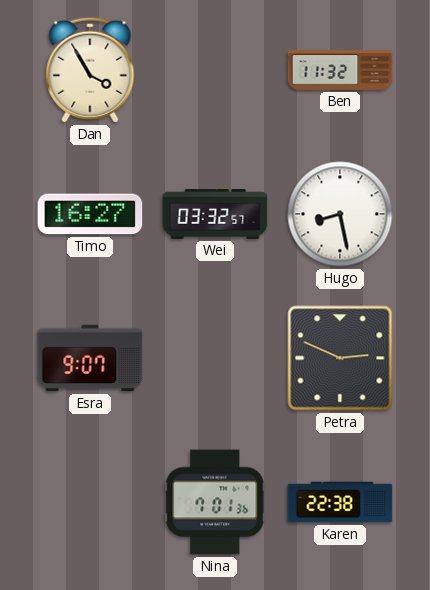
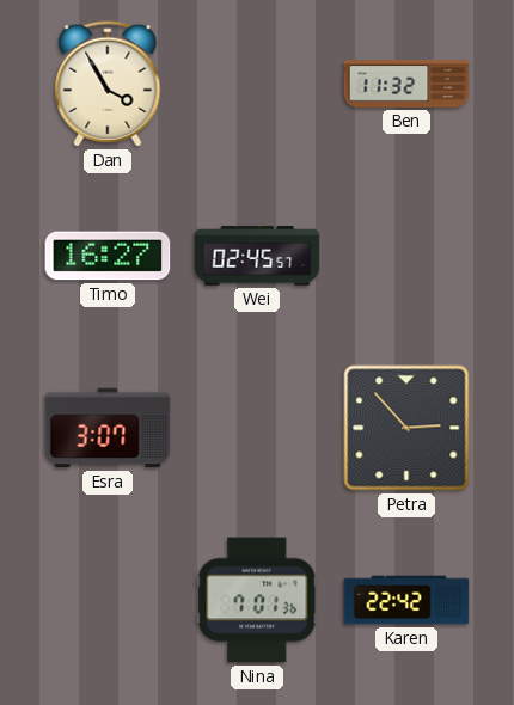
Wei: 03:32 -> 02:45
Hugo: 8:28 -> none
Esra: 9:07 -> 3:07
Petra: 2:49 -> 2:53
Karen: 22:38 -> 22:42
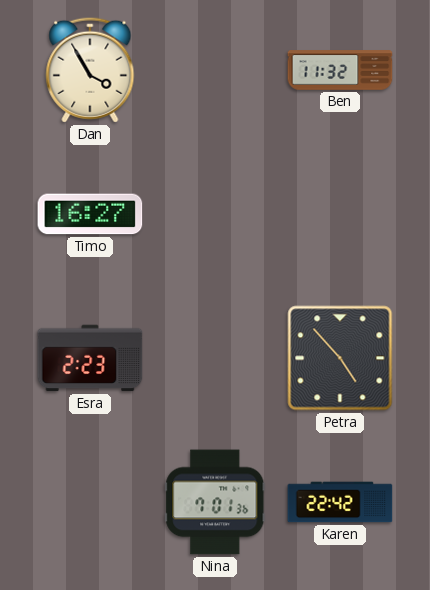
Wei: 02:45 -> none
Esra: 3:07 -> 2:23
Petra: 2:53 -> 4:53
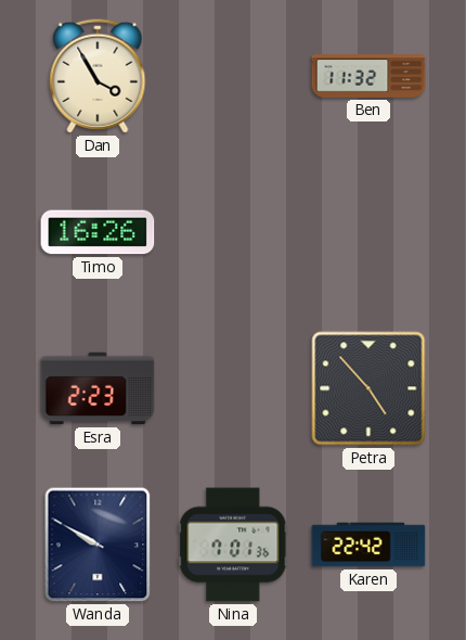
Timo: 16:27 -> 16:26
Wanda: none -> 9:50
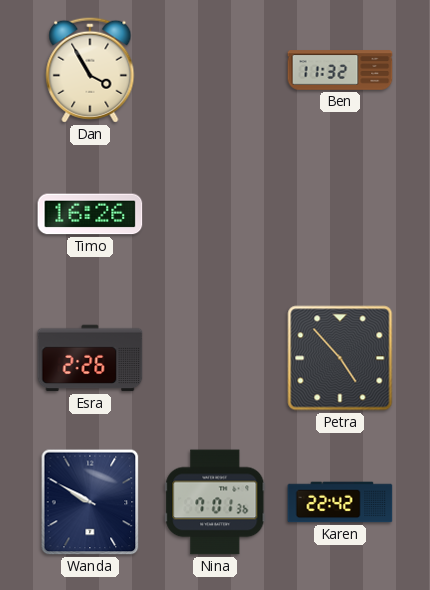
Esra: 2:23 -> 2:26
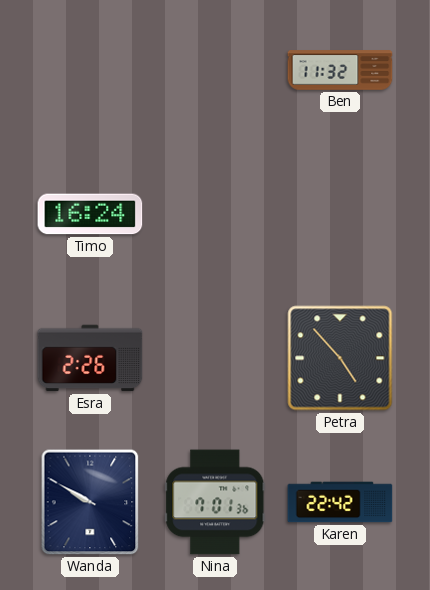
Dan: 3:55 -> none
Timo: 16:26 -> 16:24
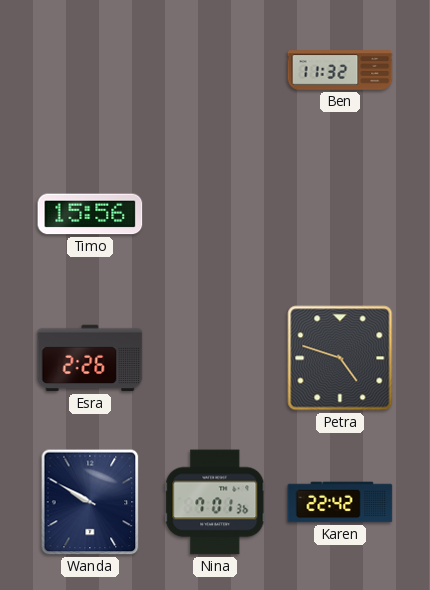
Timo: 16:24 -> 15:56
Petra: 4:53 -> 4:48
